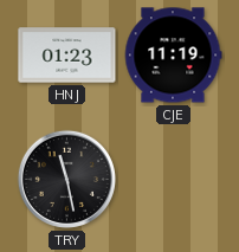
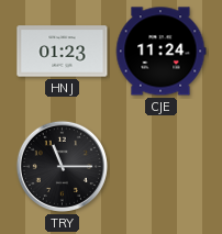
CJE: 11:19 -> 11:24
TRY: 11:28 -> 11:15
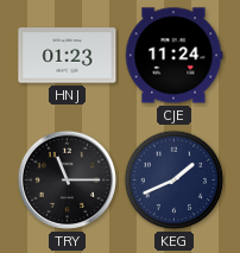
KEG: none -> 1:41
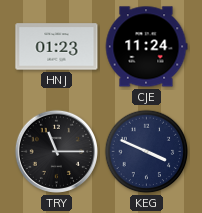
KEG: 1:41 -> 3:49
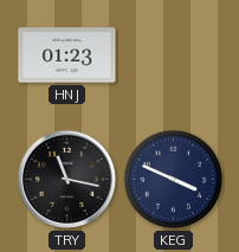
CJE: 11:24 -> none
TRY: 11:15 -> 11:17
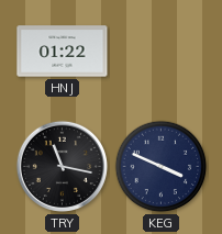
HNJ: 01:23 -> 01:22
